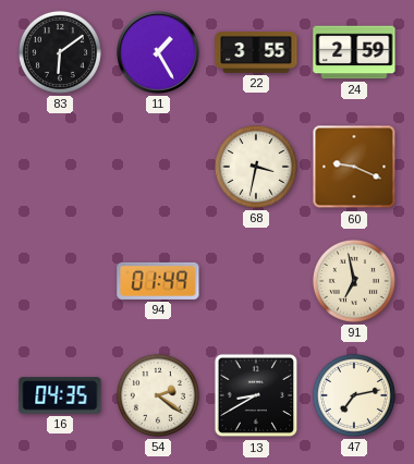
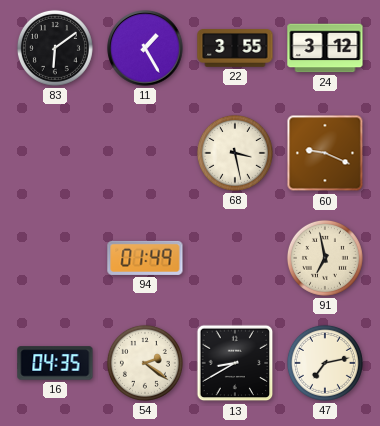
24: 2:59 -> 3:12
68: 3:32 -> 3:28
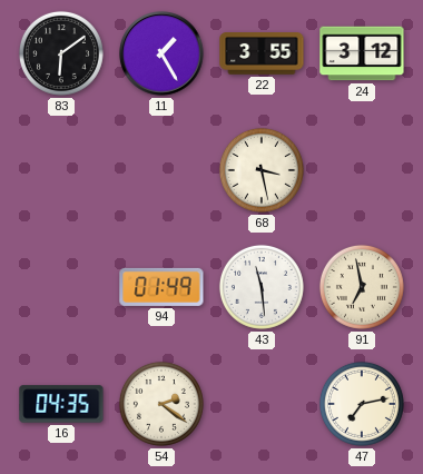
60: 9:19 -> none
43: none -> 11:29
13: 8:40 -> none
